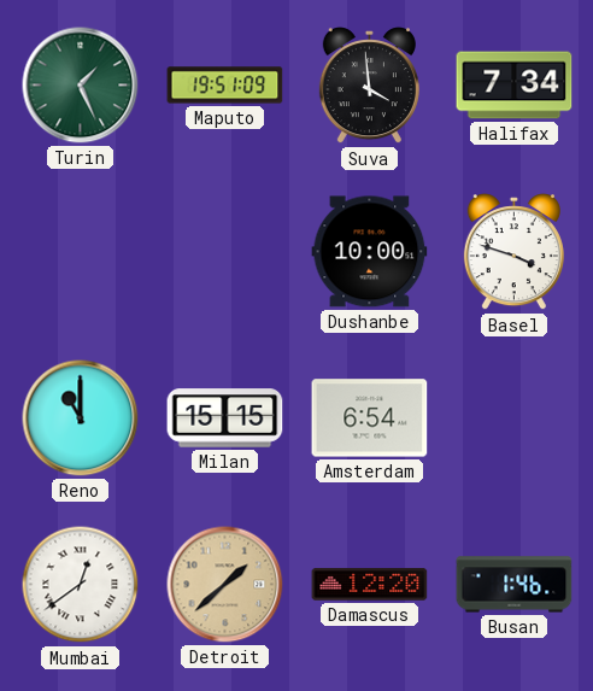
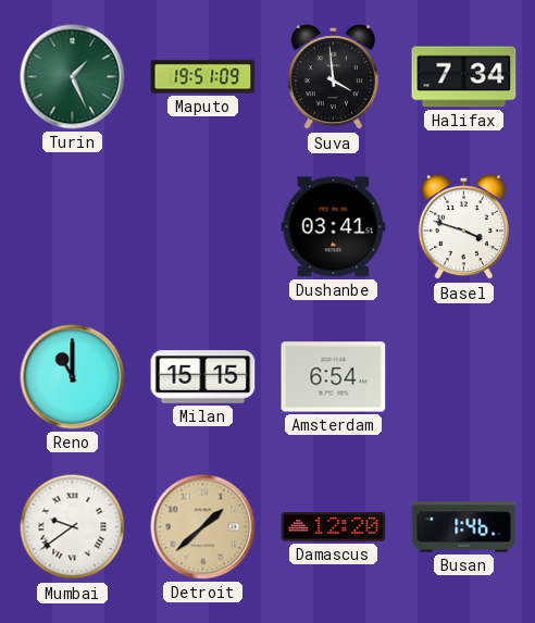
Dushanbe: 10:00 -> 03:41
Mumbai: 12:39 -> 9:39
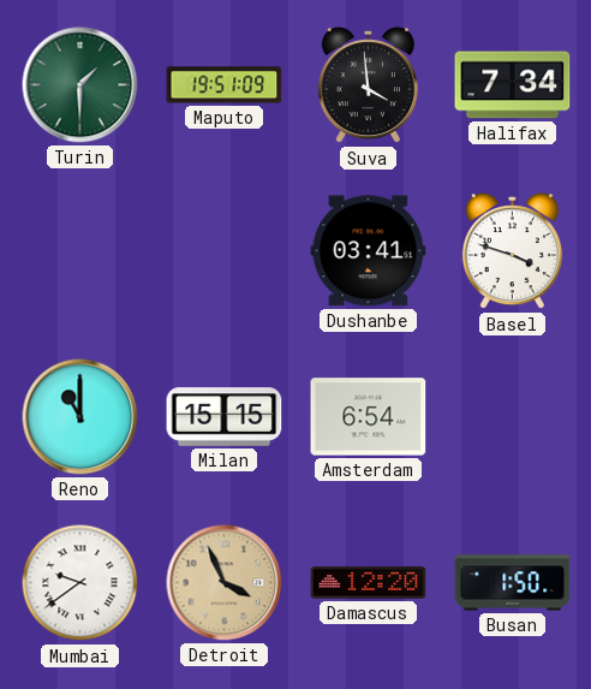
Turin: 1:26 -> 1:30
Detroit: 1:38 -> 3:56
Busan: 1:46 -> 1:50
